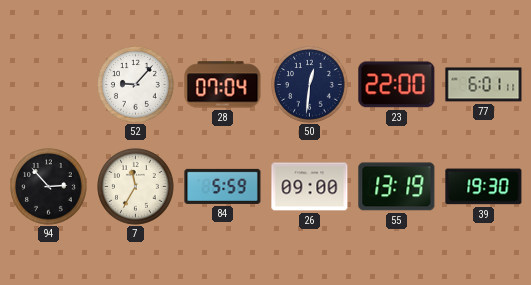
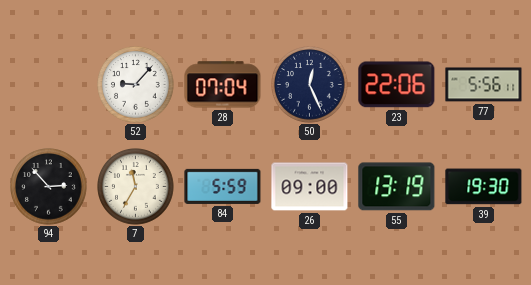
50: 12:31 -> 12:26
23: 22:00 -> 22:06
77: 6:01 -> 5:56
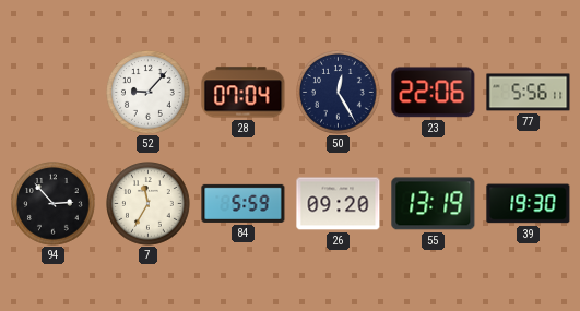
50: 12:26 -> 12:25
26: 09:00 -> 09:20
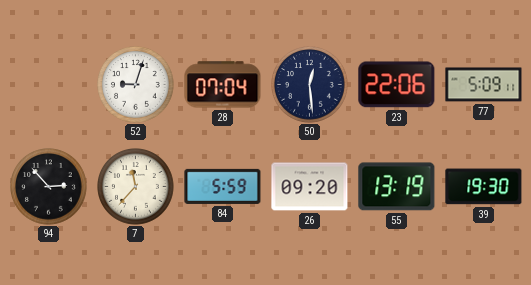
52: 9:07 -> 9:03
50: 12:25 -> 12:29
77: 5:56 -> 5:09
7: 11:35 -> 11:37
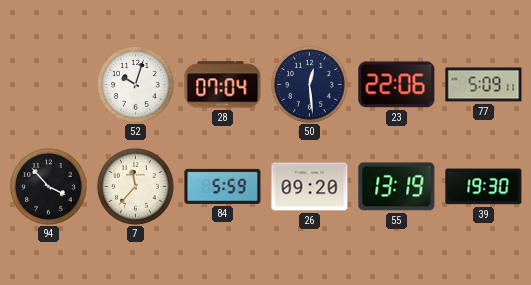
52: 9:03 -> 10:03
94: 2:53 -> 3:53
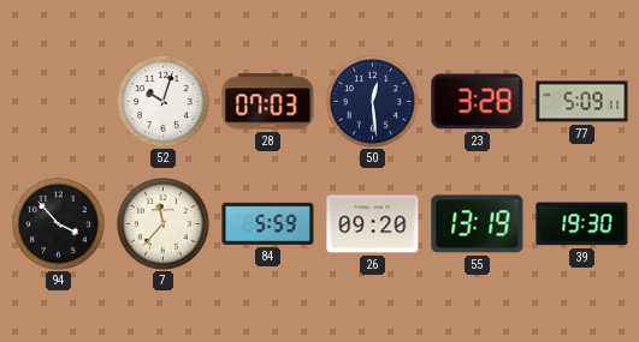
28: 07:04 -> 07:03
23: 22:06 -> 3:28
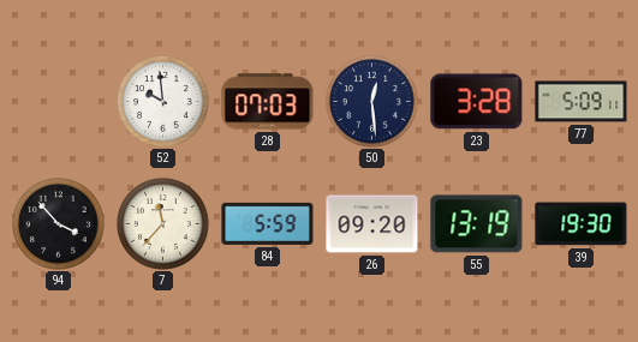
52: 10:03 -> 9:59
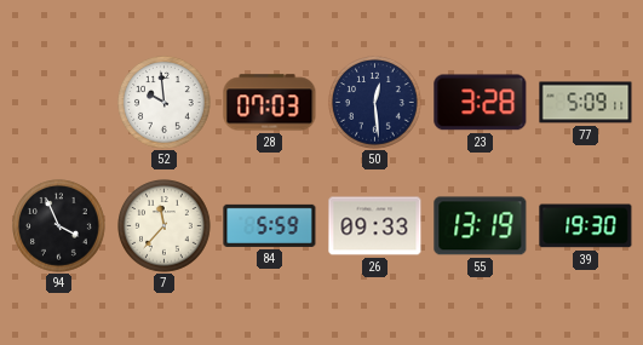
94: 3:53 -> 3:56
26: 09:20 -> 09:33
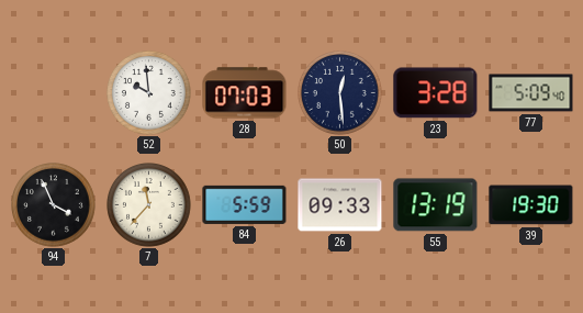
77: 5:09:11 -> 5:09:40
